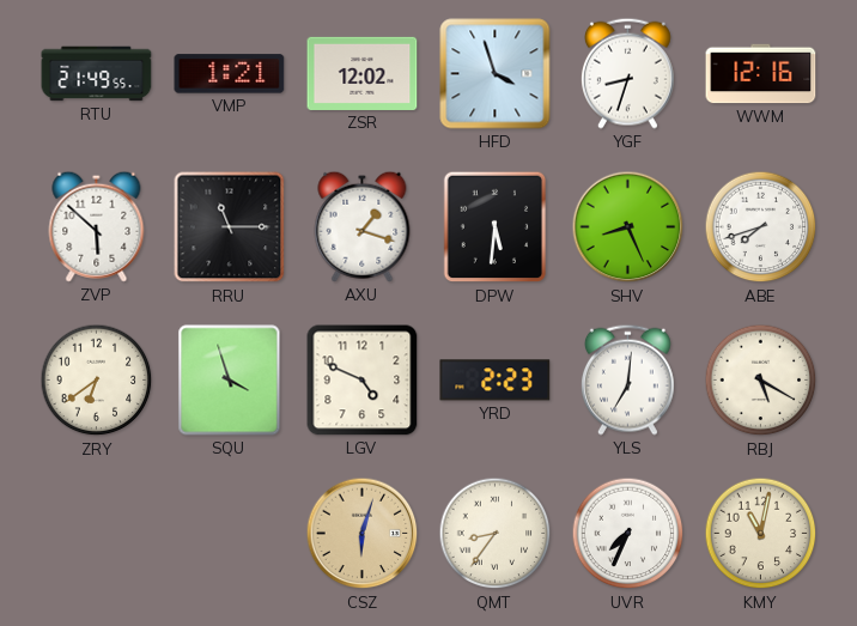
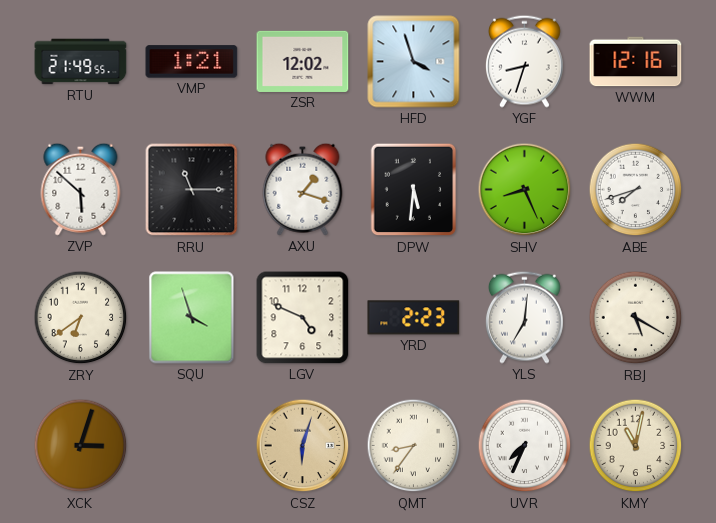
XCK: none -> 3:03
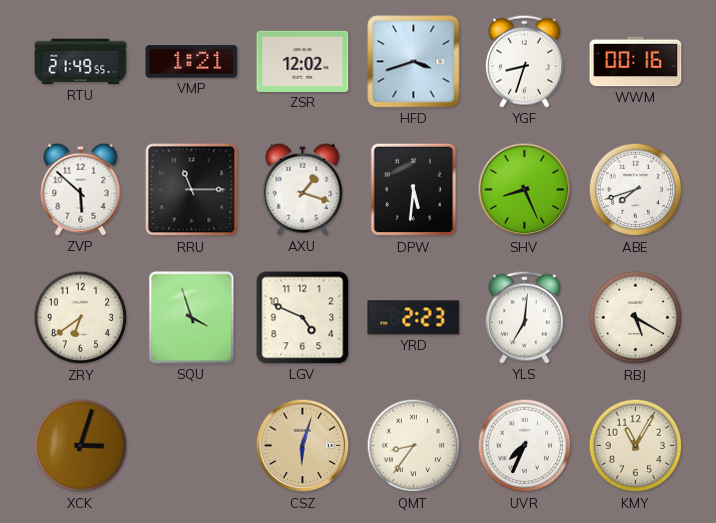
HFD: 3:57 -> 3:42
WWM: 12:16 -> 00:16
KMY: 11:02 -> 11:05
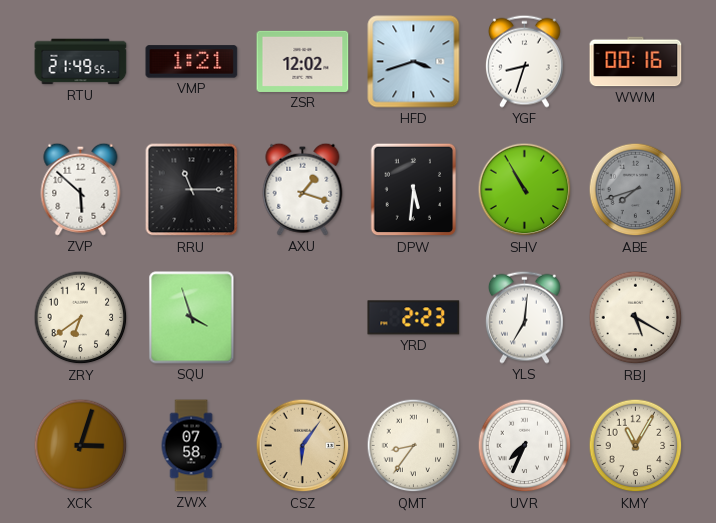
SHV: 8:26 -> 10:55
ABE dial: white -> grey
LGV: 4:49 -> none
ZWX: none -> 07:58
CSZ: 6:03 -> 6:06
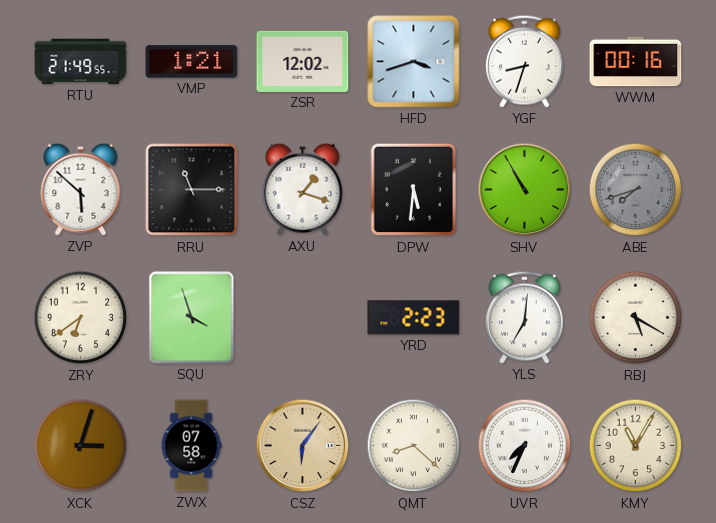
QMT: 8:36 -> 8:22
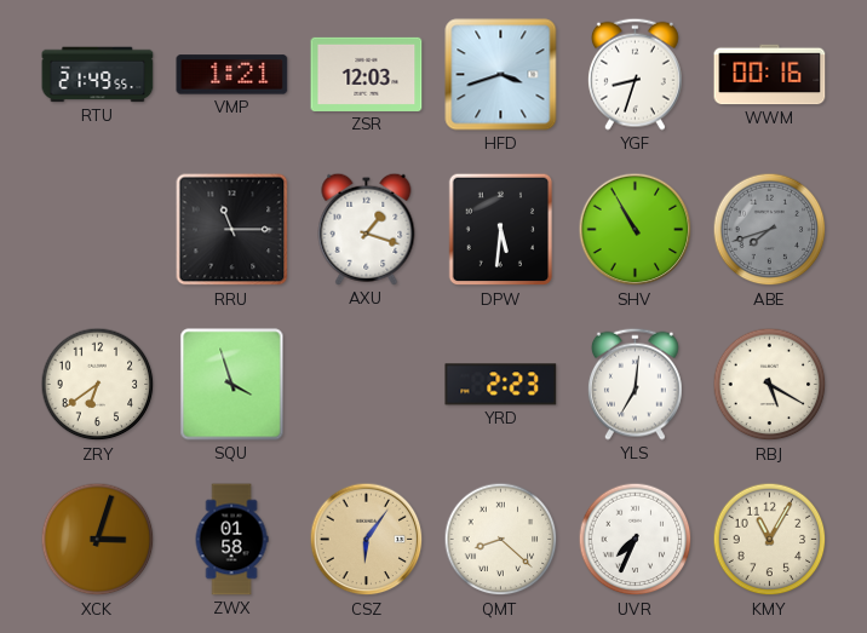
ZSR: 12:02 -> 12:03
ZVP: 5:52 -> none
ZWX: 07:58 -> 01:58
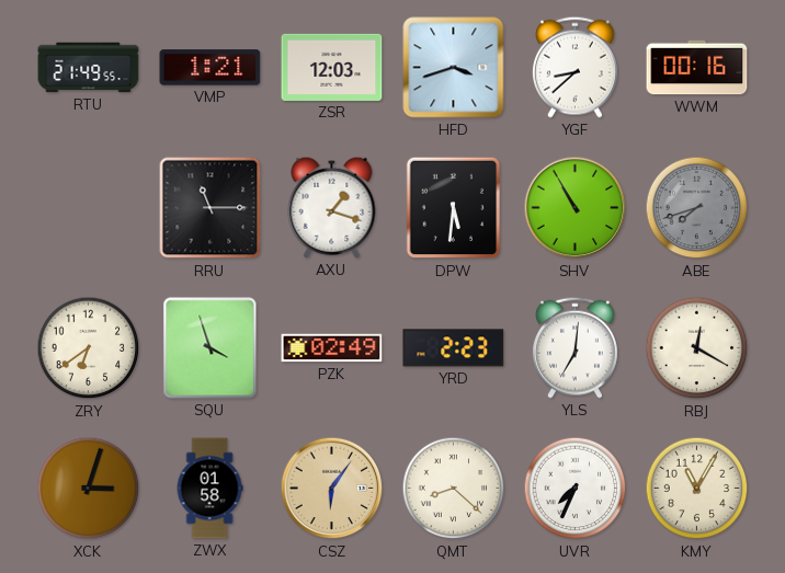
YGF: 8:33 -> 8:38
PZK: none -> 02:49
RBJ: 5:20 -> 12:20
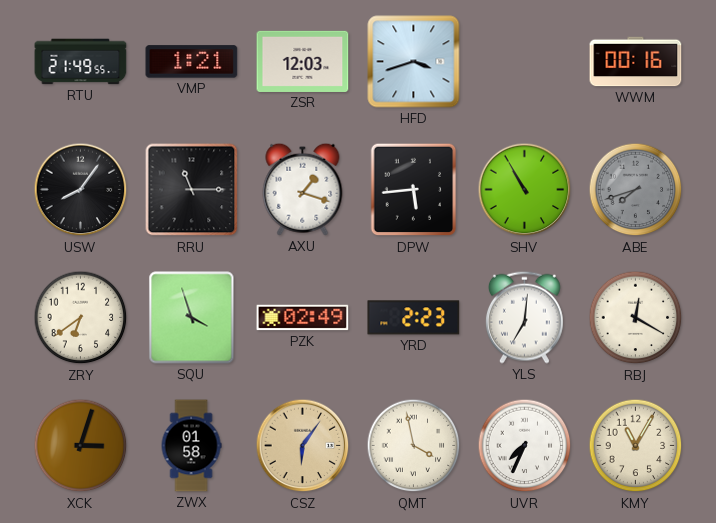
YGF: 8:38 -> none
USW: none -> 8:06
DPW: 5:31 -> 5:44
QMT: 8:22 -> 3:58
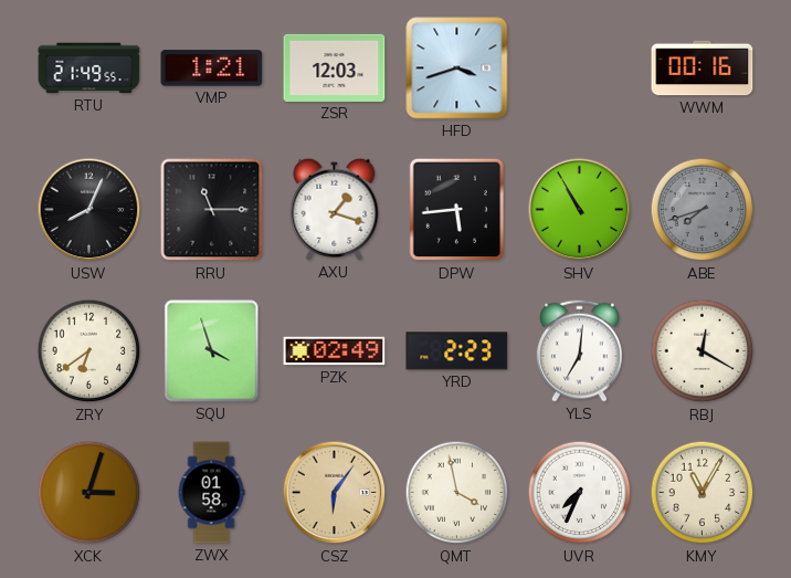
USW: 8:06 -> 8:04
